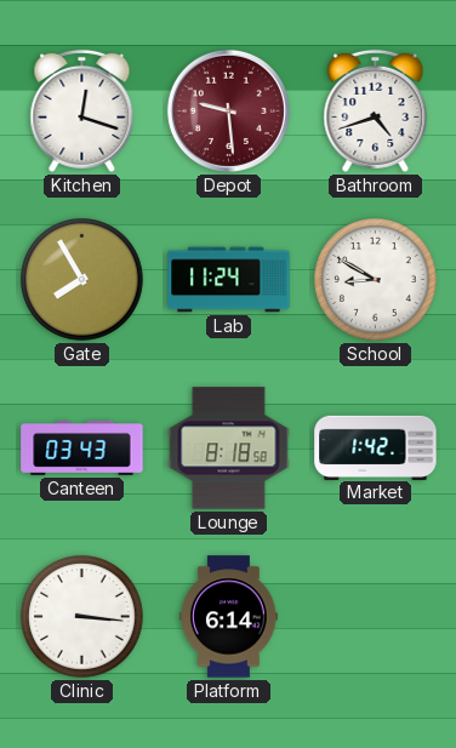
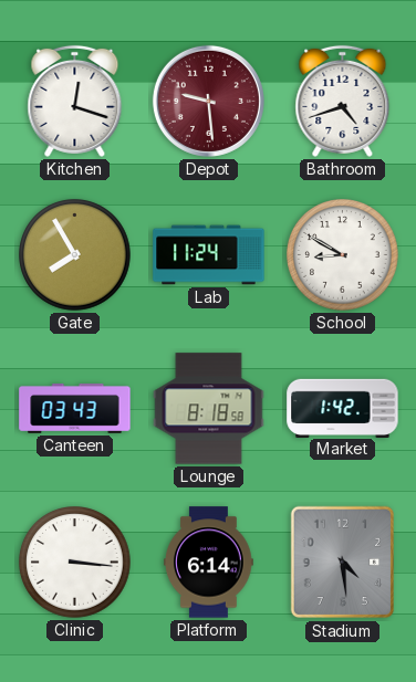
Stadium: none -> 4:29
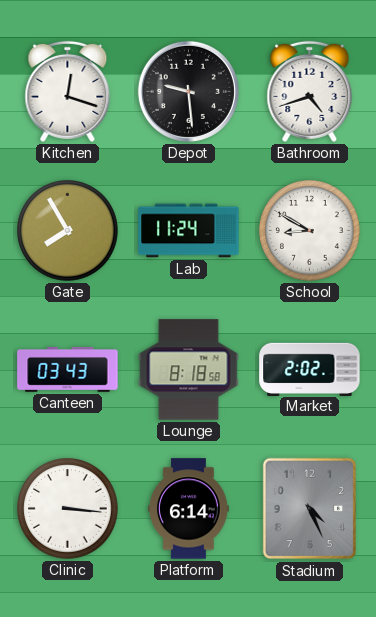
Depot dial: burgundy -> black
Market: 1:42 -> 2:02
Stadium: 4:29 -> 4:26
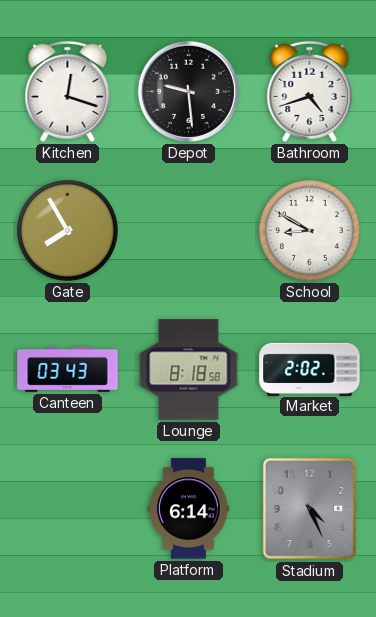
Lab: 11:24 -> none
Clinic: 3:16 -> none
